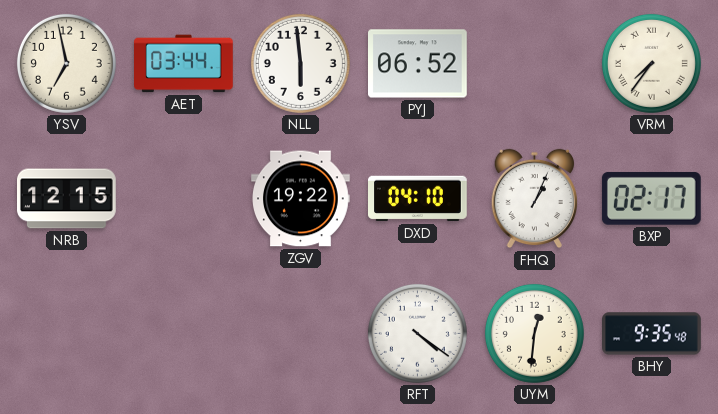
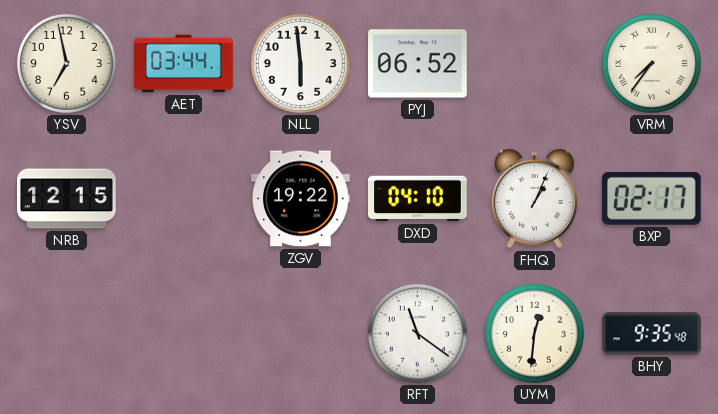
RFT: 4:21 -> 11:21
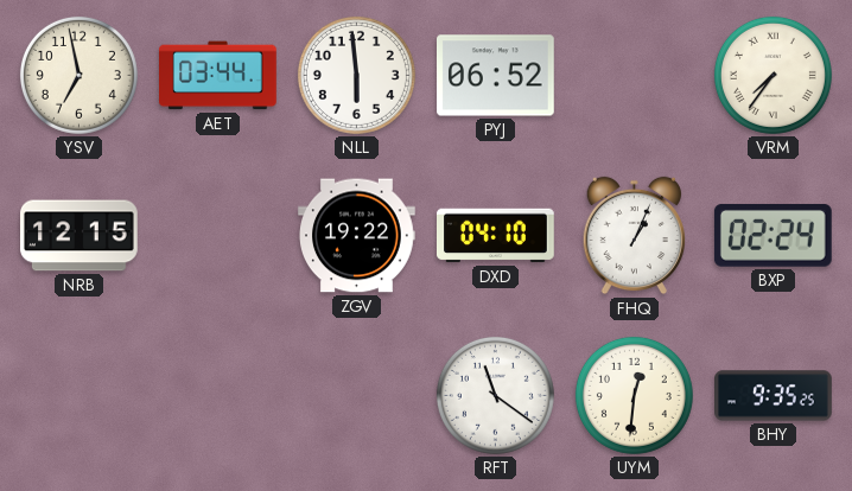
BXP: 02:17 -> 02:24
BHY: 9:35:48 -> 9:35:25
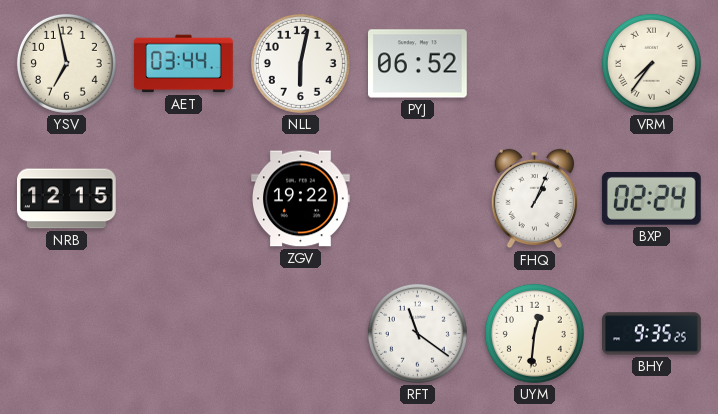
NLL: 5:59 -> 6:02
DXD: 04:10 -> none
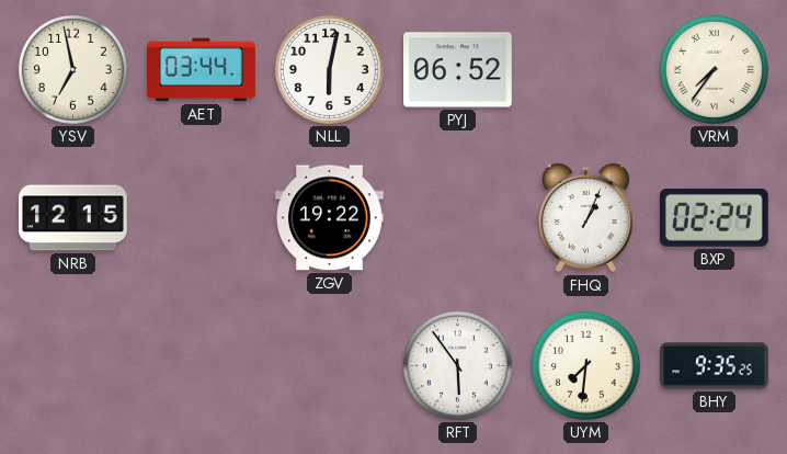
RFT: 11:21 -> 5:54
UYM: 12:31 -> 7:31
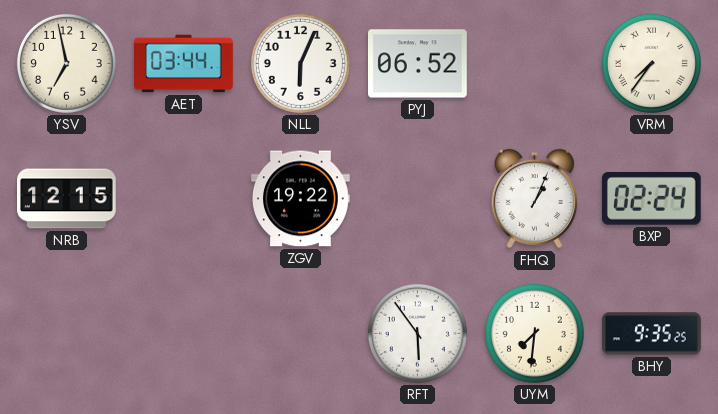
NLL: 6:02 -> 6:04
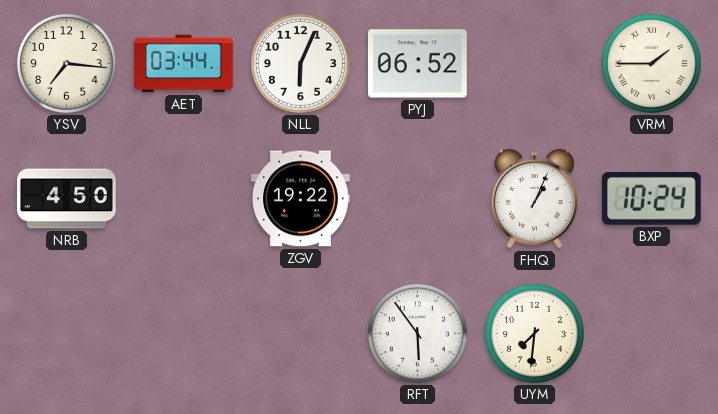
YSV: 6:58 -> 7:16
VRM: 7:36 -> 1:45
NRB: 12:15 -> 4:50
BXP: 02:24 -> 10:24
BHY: 9:35 -> none
